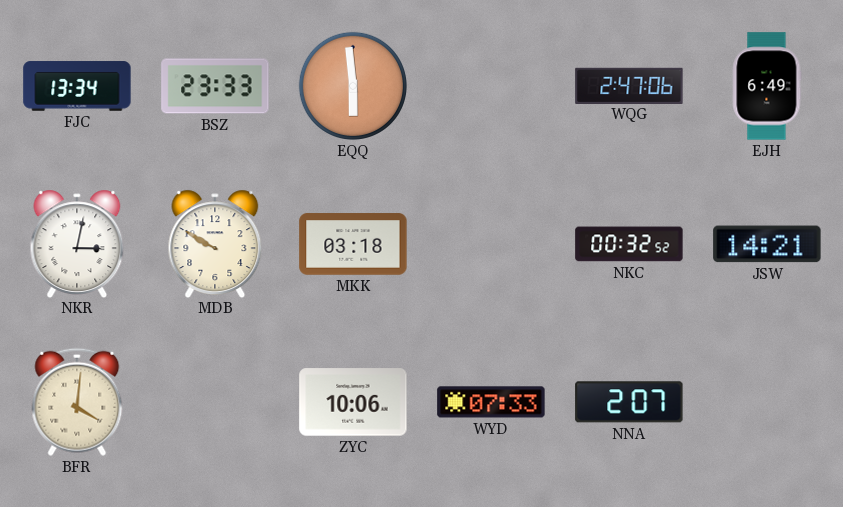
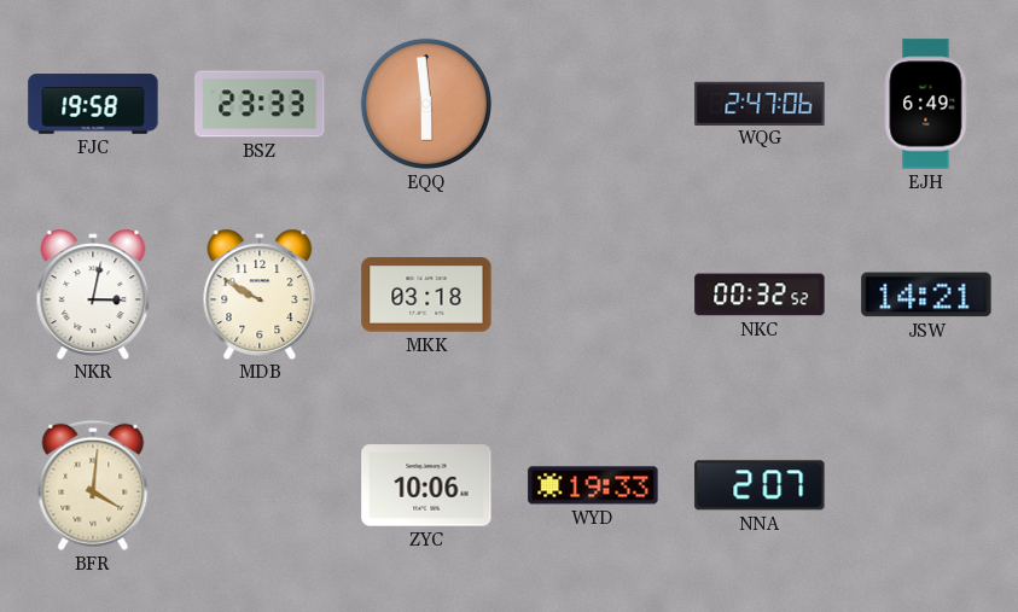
FJC: 13:34 -> 19:58
WYD: 07:33 -> 19:33
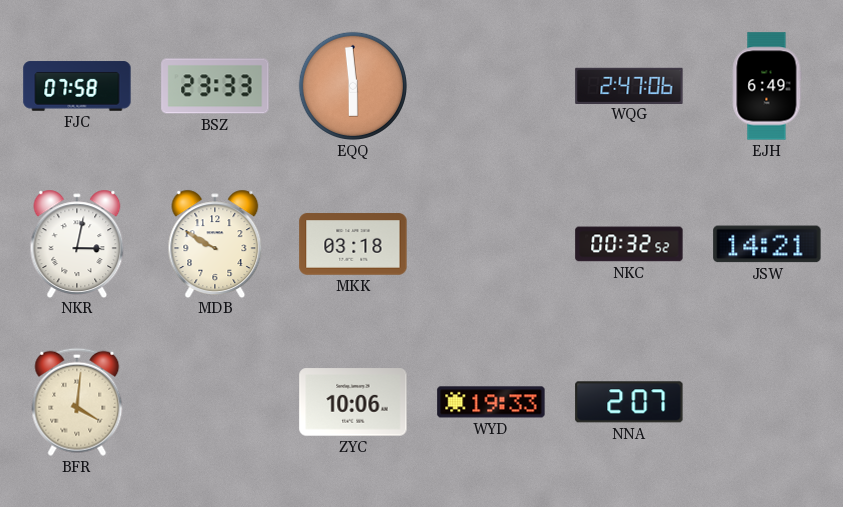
FJC: 19:58 -> 07:58
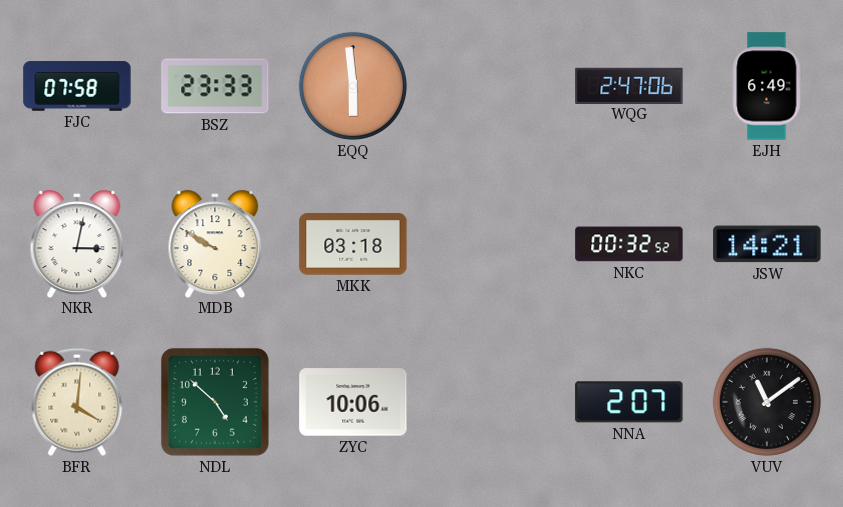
NDL: none -> 4:52
WYD: 19:33 -> none
VUV: none -> 11:09
